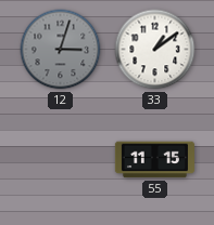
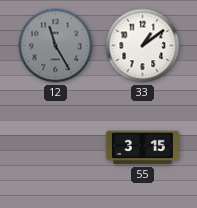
12: 3:03 -> 11:25
55: 11:15 -> 3:15
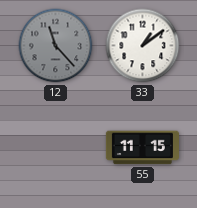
12: 11:25 -> 11:23
55: 3:15 -> 11:15
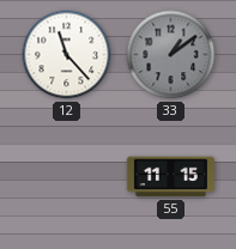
12 dial: grey -> white
33 dial: white -> grey
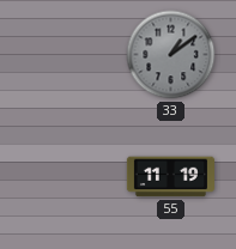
12: 11:23 -> none
55: 11:15 -> 11:19
